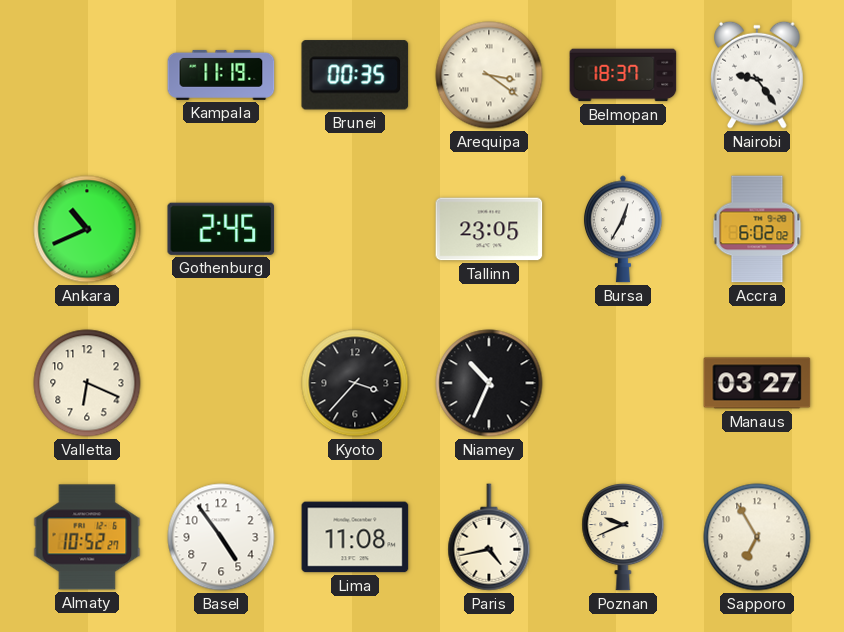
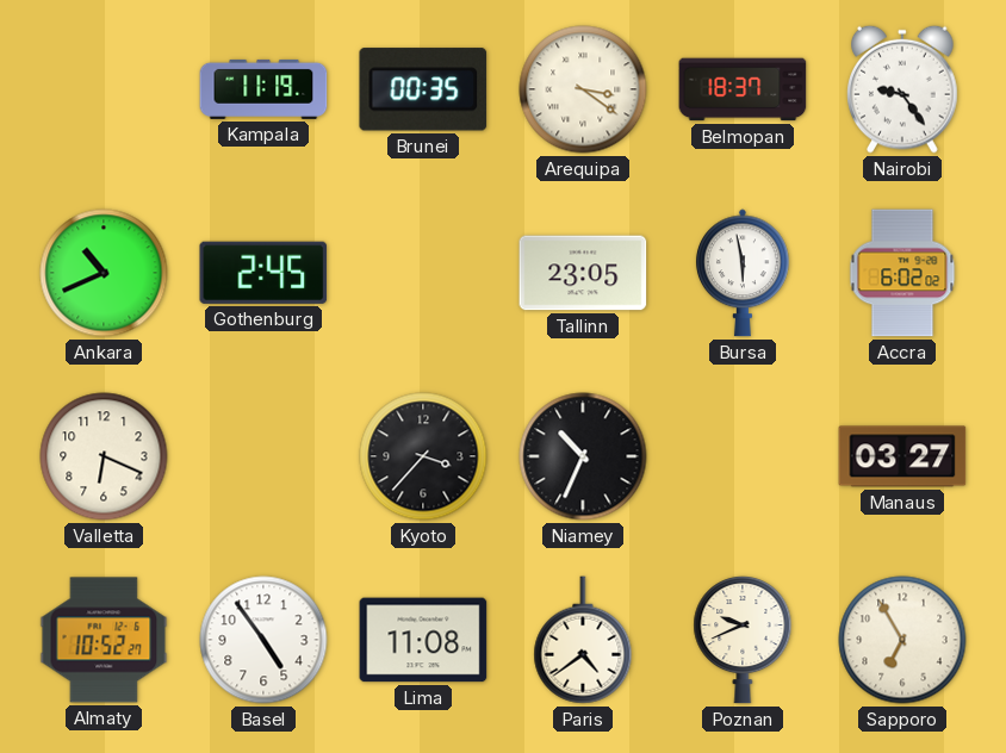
Bursa: 12:35 -> 5:58
Paris: 4:43 -> 4:39
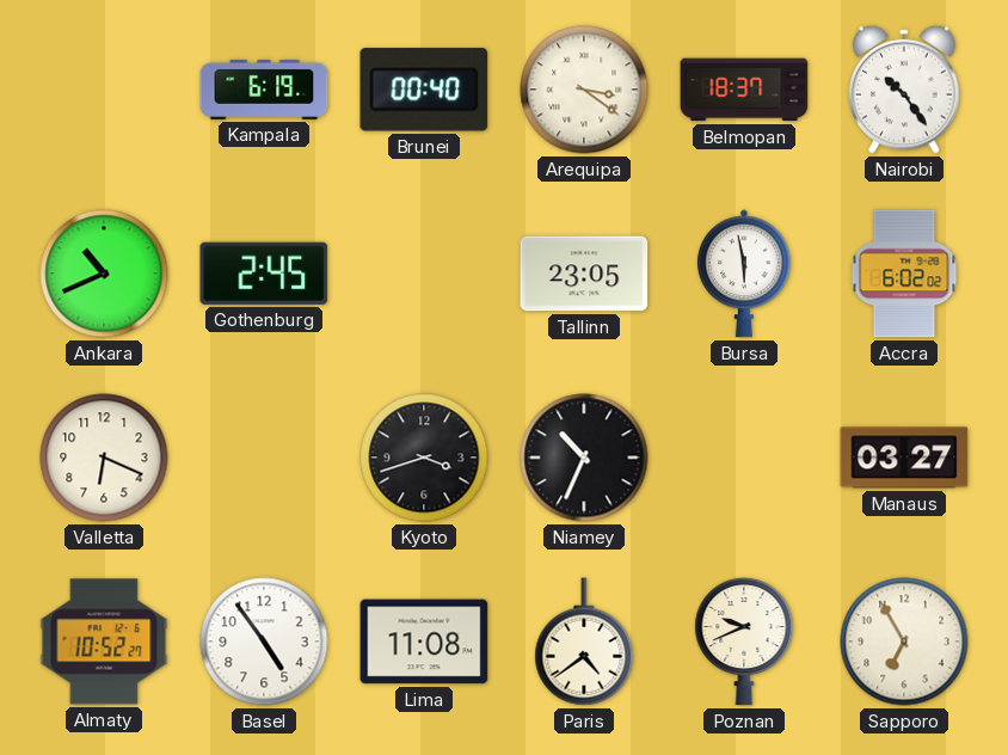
Kampala: 11:19 -> 6:19
Brunei: 00:35 -> 00:40
Nairobi: 9:24 -> 10:24
Kyoto: 3:37 -> 3:42
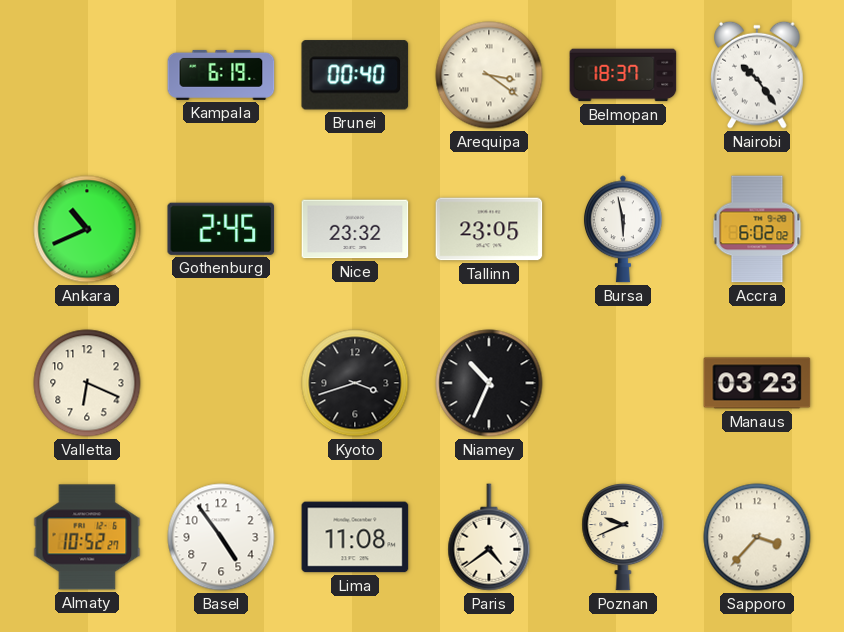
Nice: none -> 23:32
Manaus: 03:27 -> 03:23
Sapporo: 6:55 -> 3:37
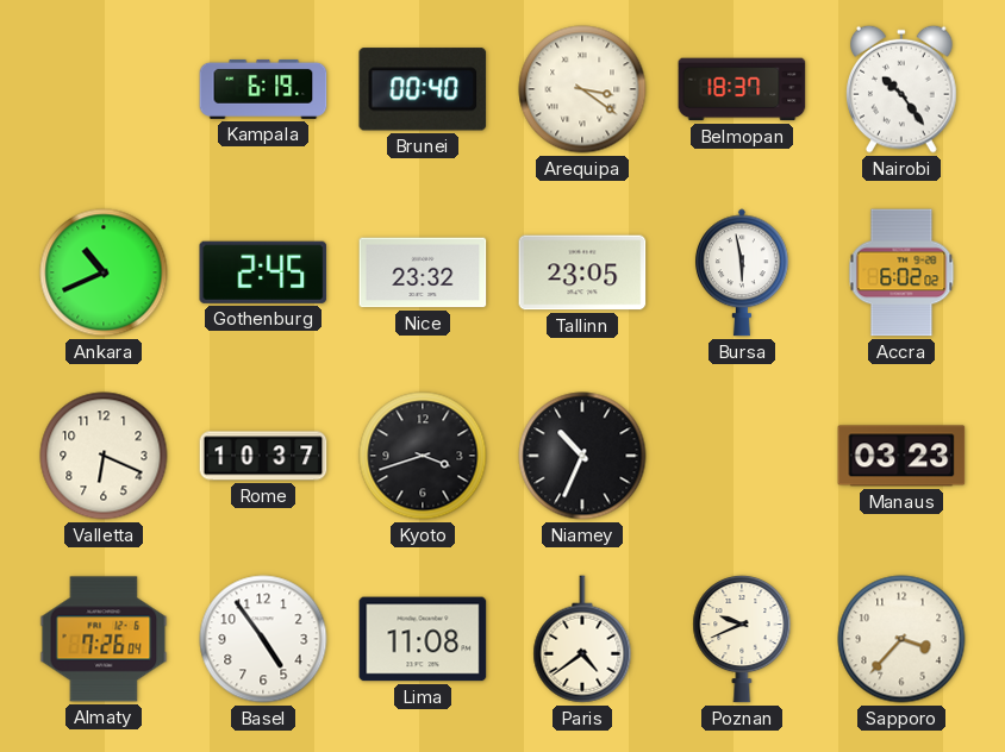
Rome: none -> 10:37
Almaty: 10:52 -> 7:26
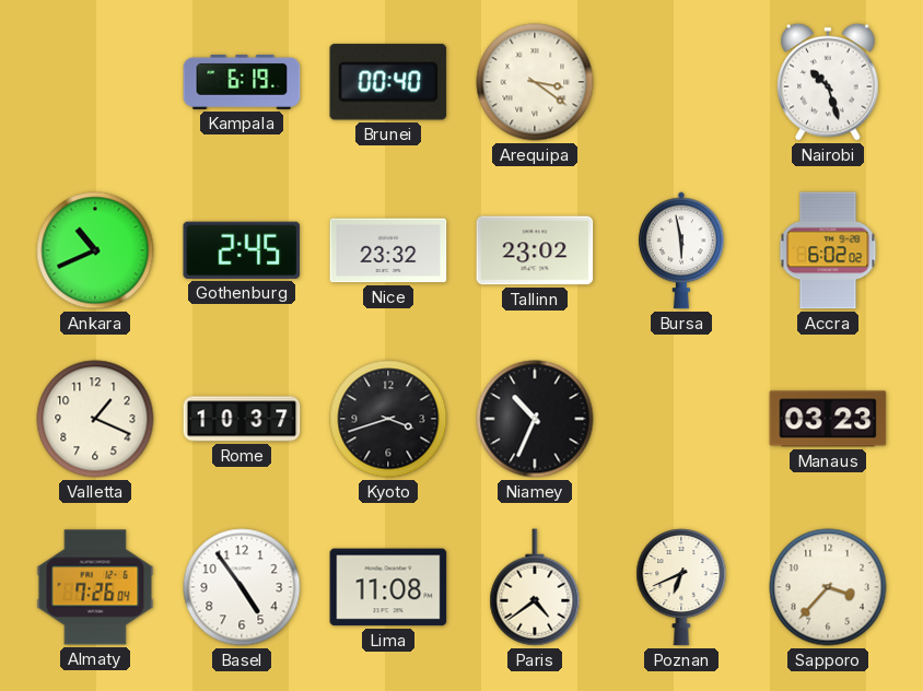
Belmopan: 18:37 -> none
Nairobi: 10:24 -> 10:27
Tallinn: 23:05 -> 23:02
Valletta: 6:19 -> 1:19
Poznan: 9:41 -> 6:41
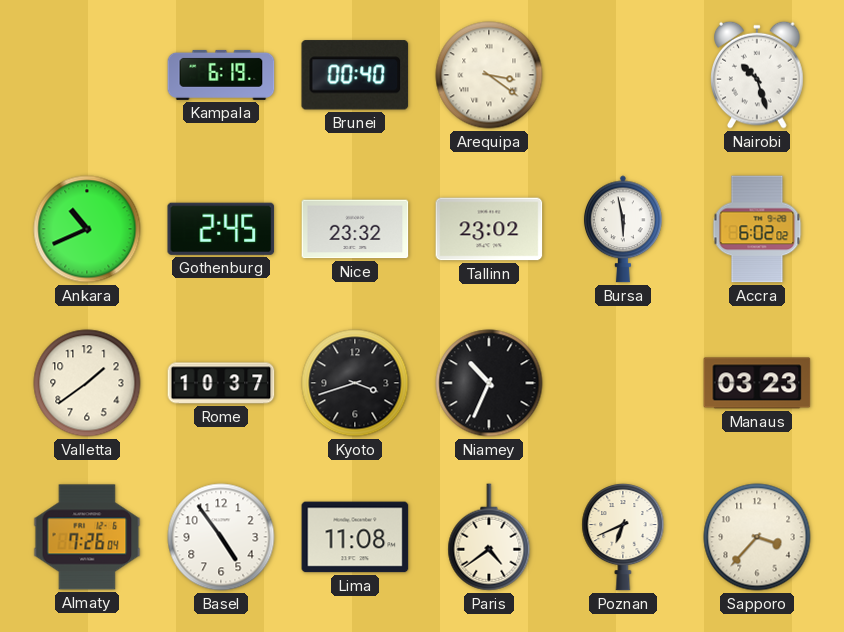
Valletta: 1:19 -> 1:39
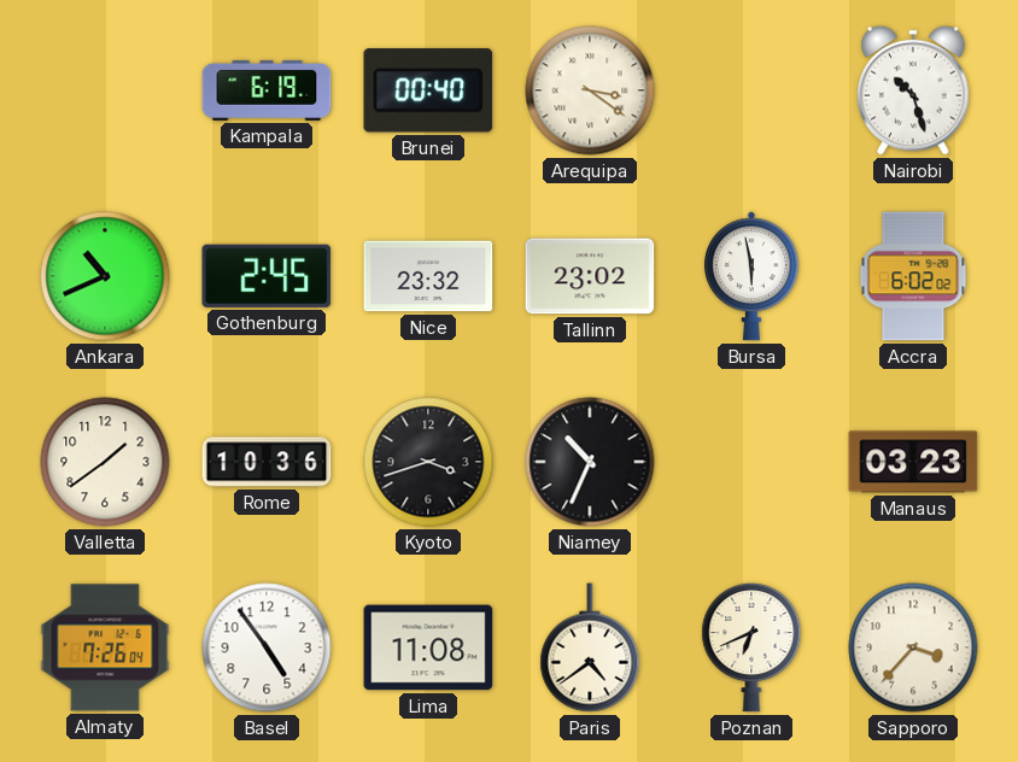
Rome: 10:37 -> 10:36
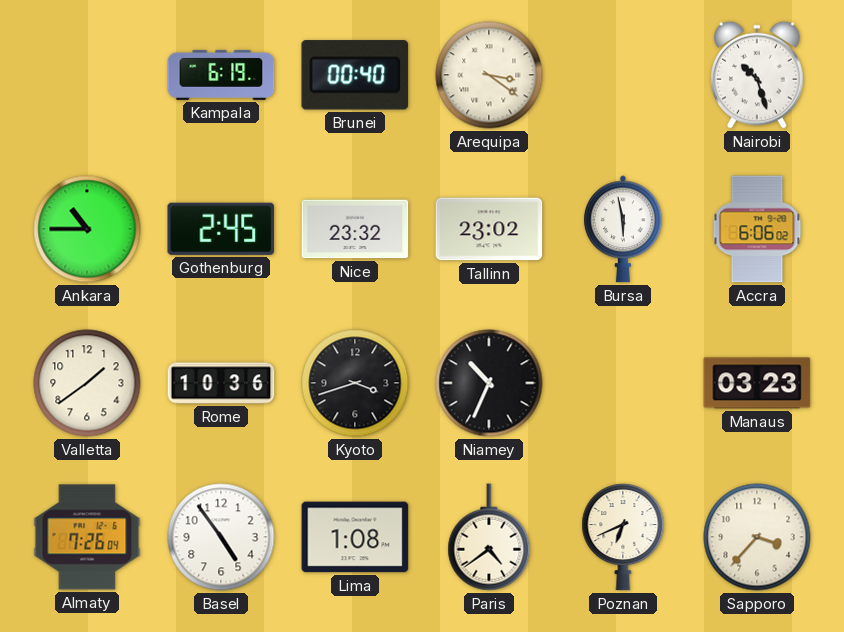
Ankara: 10:41 -> 10:45
Accra: 6:02 -> 6:06
Lima: 11:08 -> 1:08
